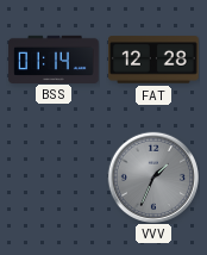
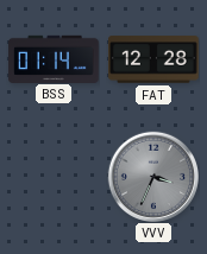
VVV: 1:34 -> 3:34
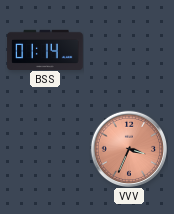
FAT: 12:28 -> none
VVV dial: grey -> salmon
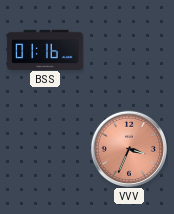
BSS: 01:14 -> 01:16
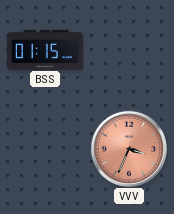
BSS: 01:16 -> 01:15
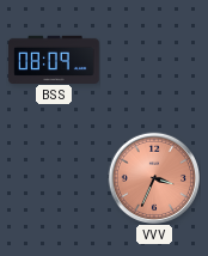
BSS: 01:15 -> 08:09
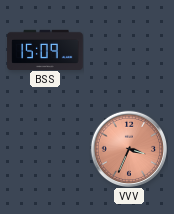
BSS: 08:09 -> 15:09
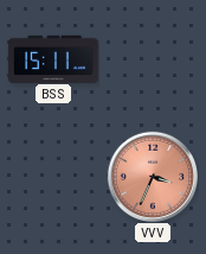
BSS: 15:09 -> 15:11
